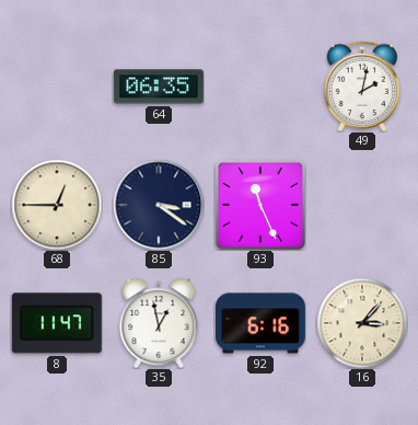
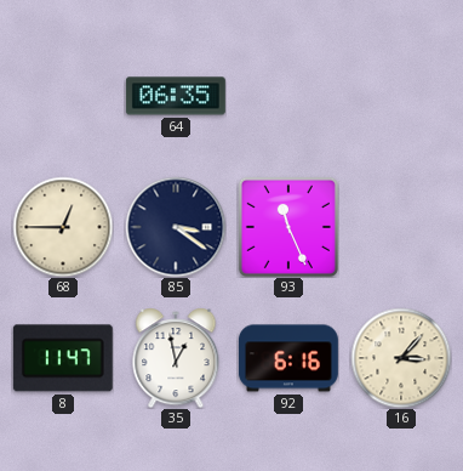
49: 2:02 -> none
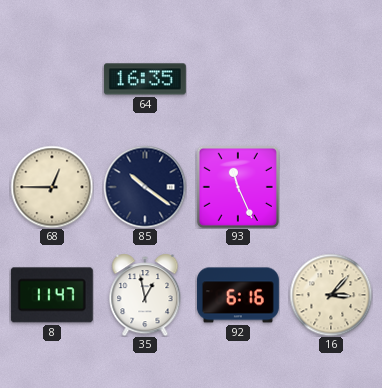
64: 06:35 -> 16:35
85: 3:21 -> 10:21
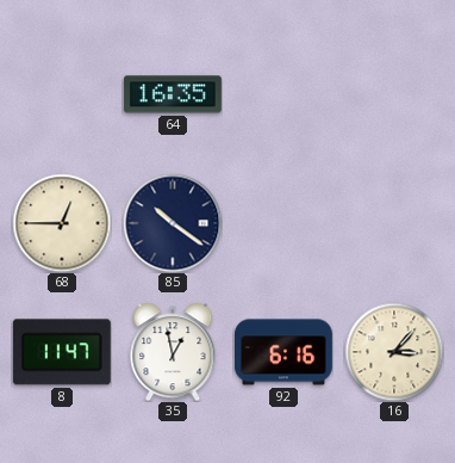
93: 11:26 -> none
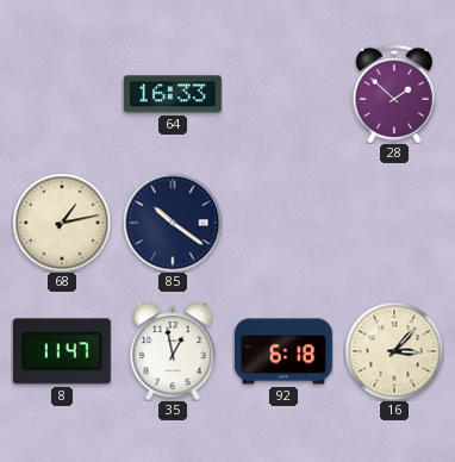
64: 16:35 -> 16:33
28: none -> 1:52
68: 12:45 -> 1:13
92: 6:16 -> 6:18
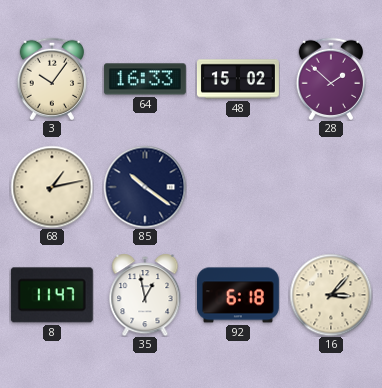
3: none -> 10:06
48: none -> 15:02
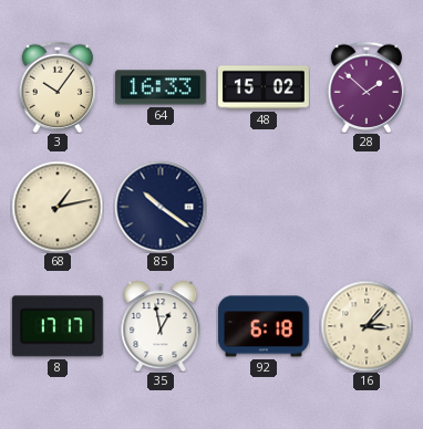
8: 11:47 -> 17:17
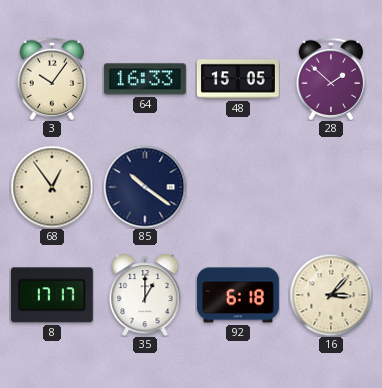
48: 15:02 -> 15:05
68: 1:13 -> 12:54
35: 12:58 -> 1:00
